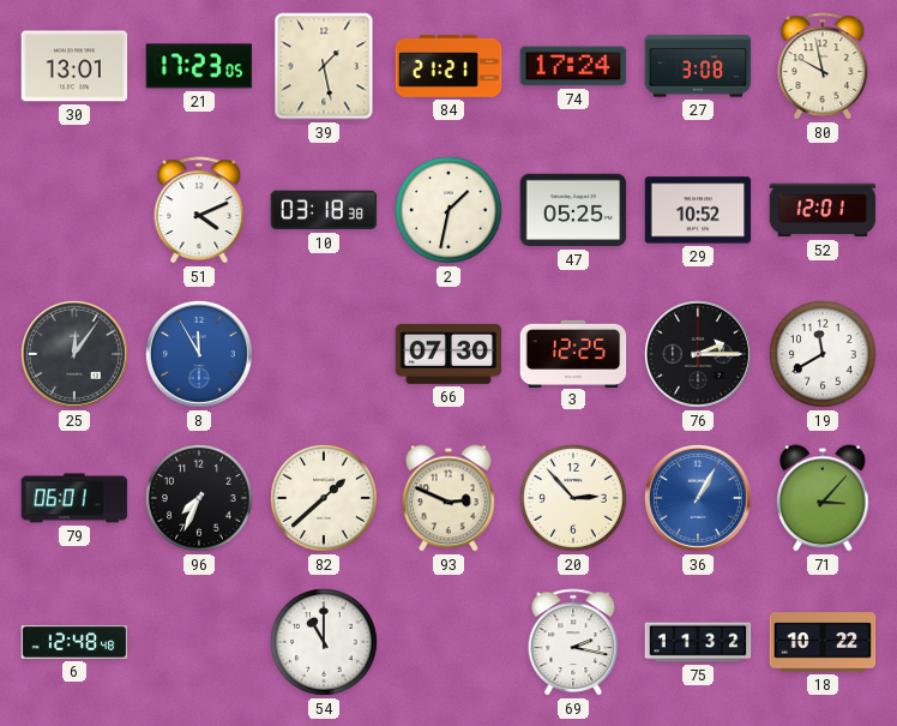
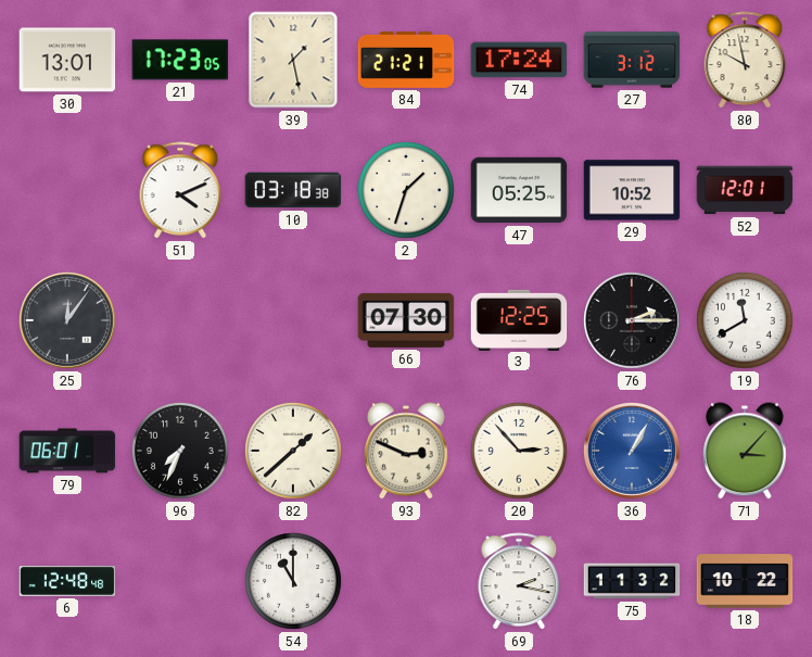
27: 3:08 -> 3:12
2: 1:32 -> 1:33
8: 11:55 -> none
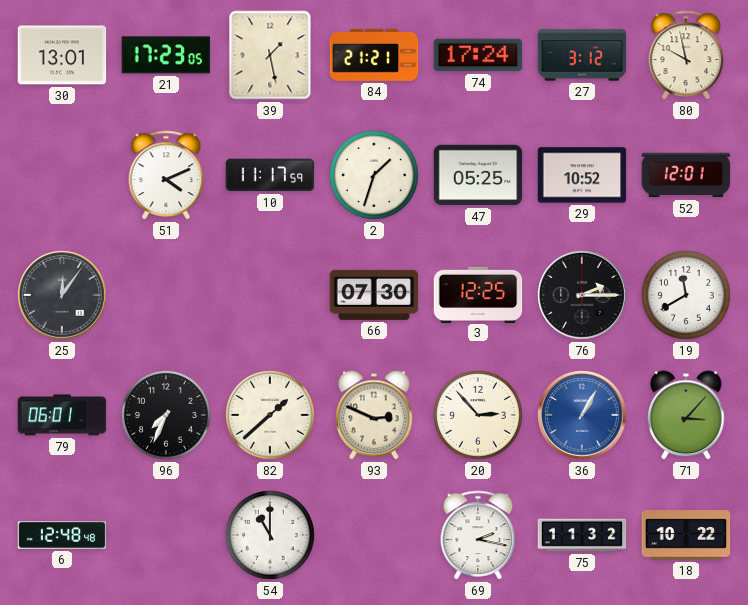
10: 03:18 -> 11:17
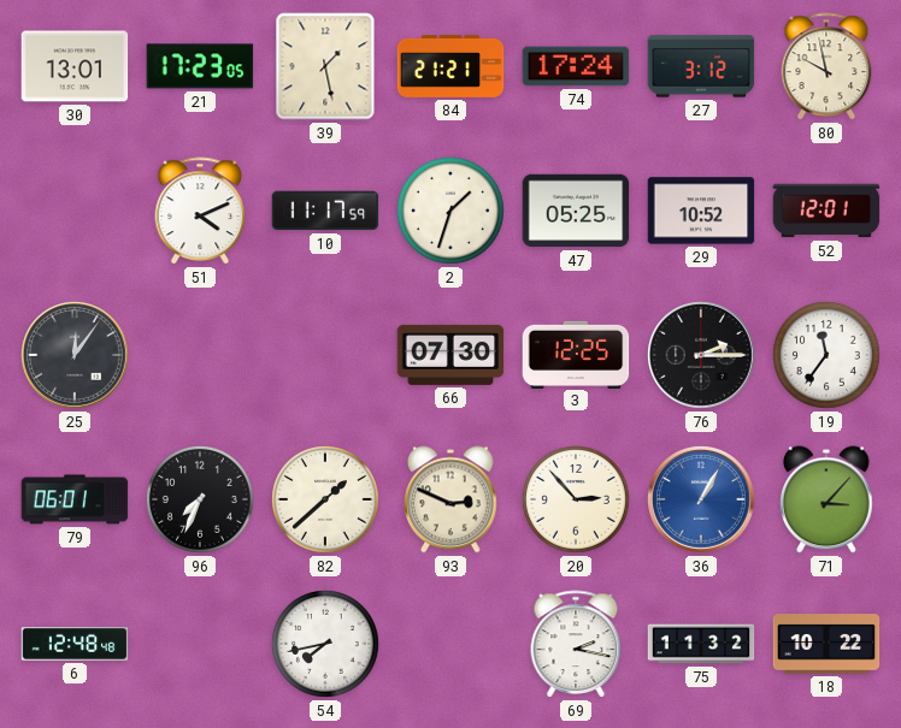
19: 11:40 -> 11:36
54: 11:00 -> 7:43
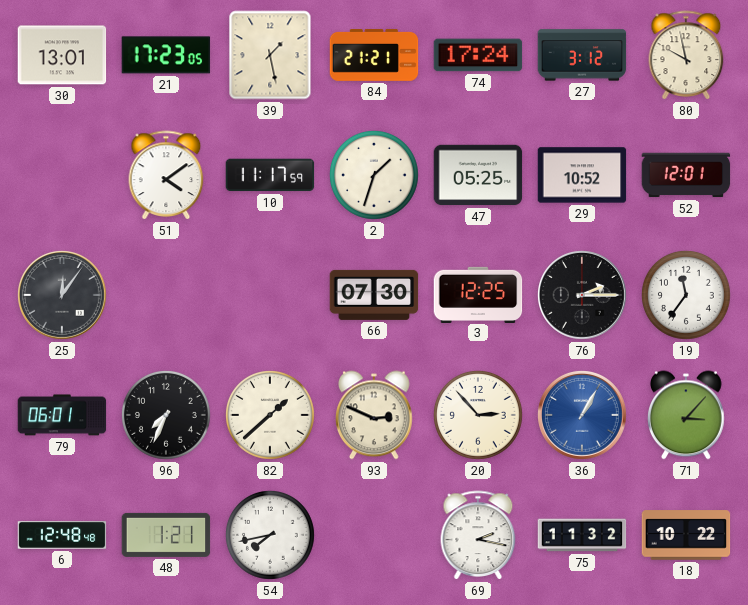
51: 4:11 -> 4:09
48: none -> 1:21
